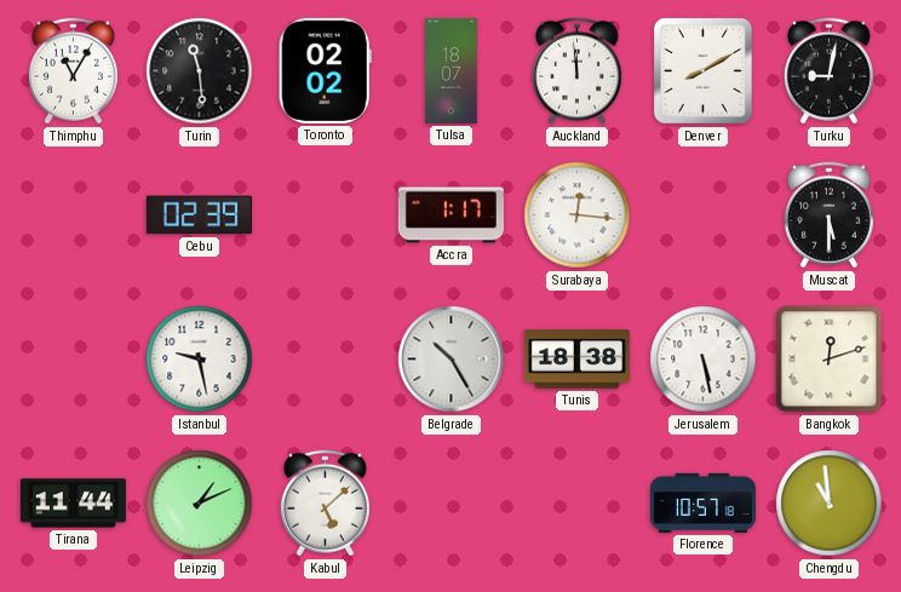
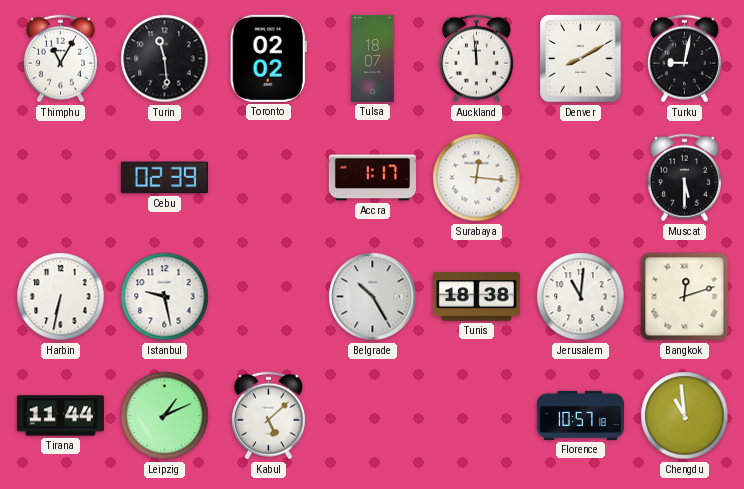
Harbin: none -> 6:32
Jerusalem: 5:28 -> 11:01
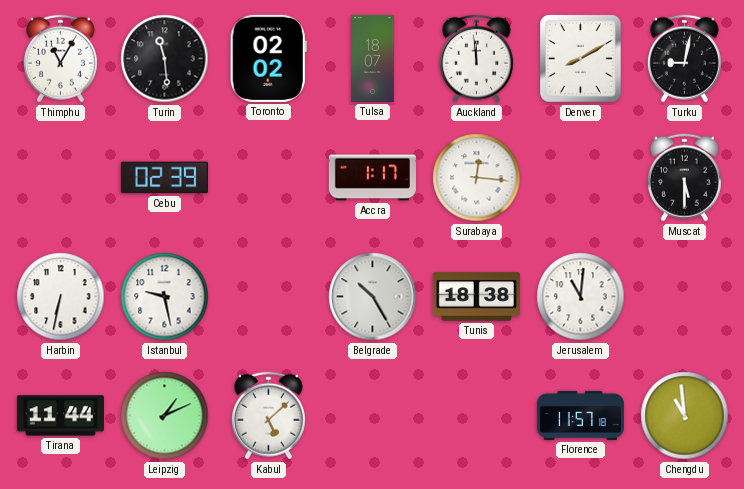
Bangkok: 12:12 -> none
Florence: 10:57 -> 11:57
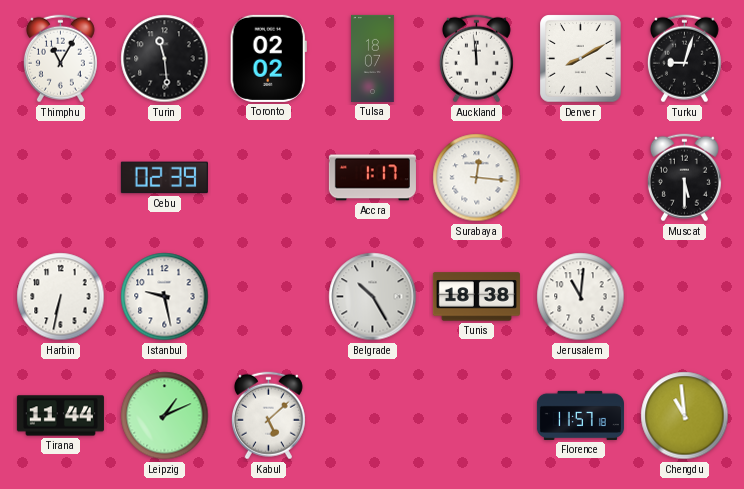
Turku: 9:02 -> 9:03
